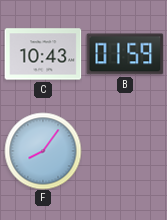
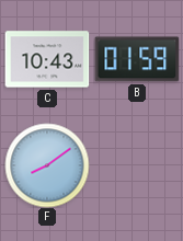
F: 8:06 -> 8:09
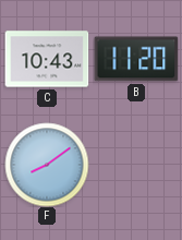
B: 01:59 -> 11:20
